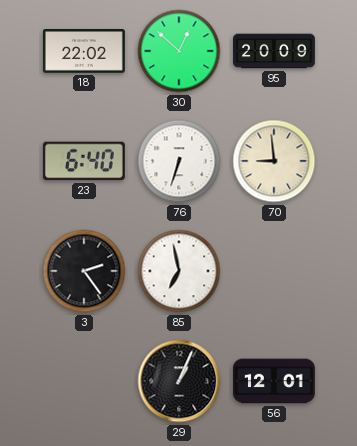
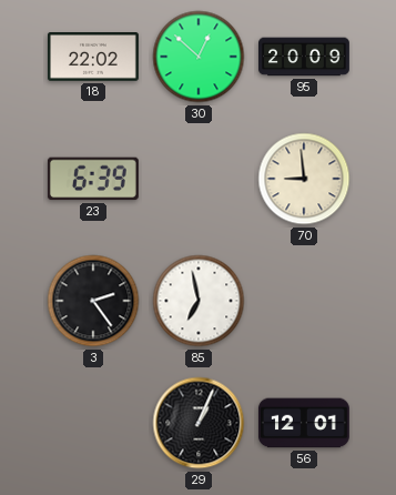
23: 6:40 -> 6:39
76: 6:33 -> none
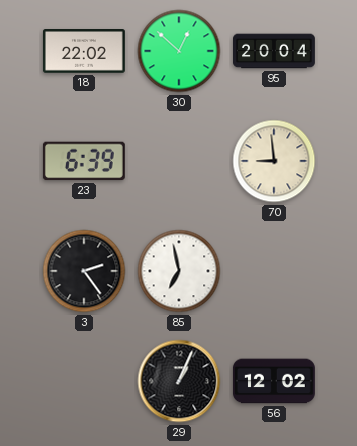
95: 20:09 -> 20:04
56: 12:01 -> 12:02
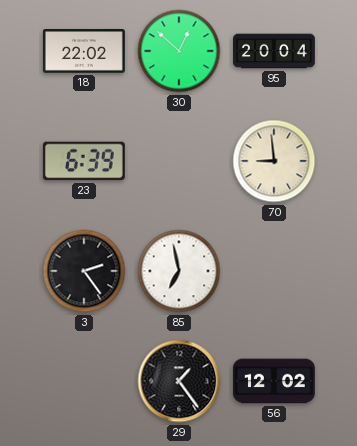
29: 1:04 -> 1:24
